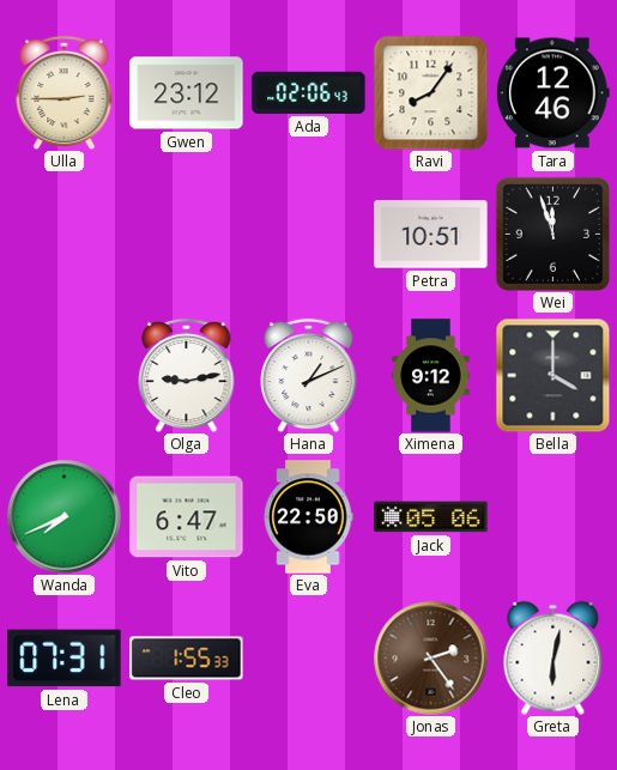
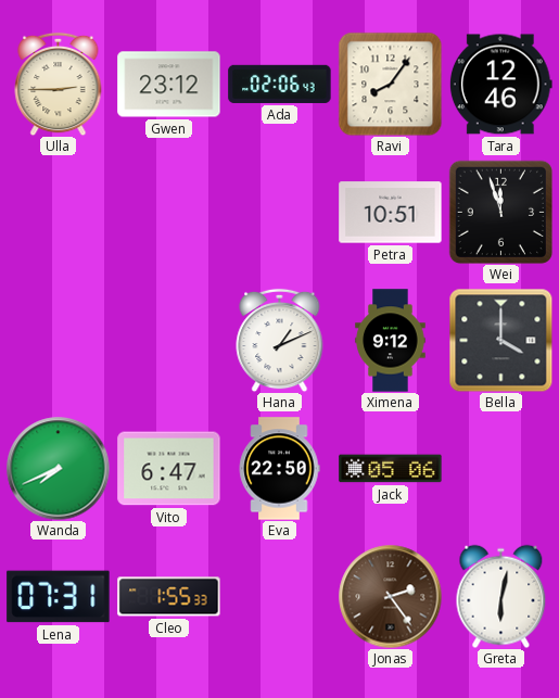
Olga: 9:13 -> none
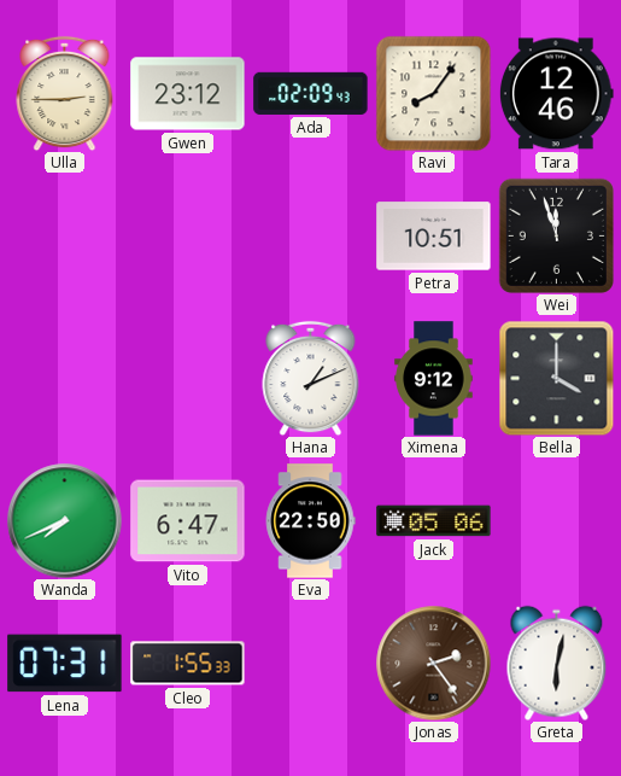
Ada: 02:06 -> 02:09
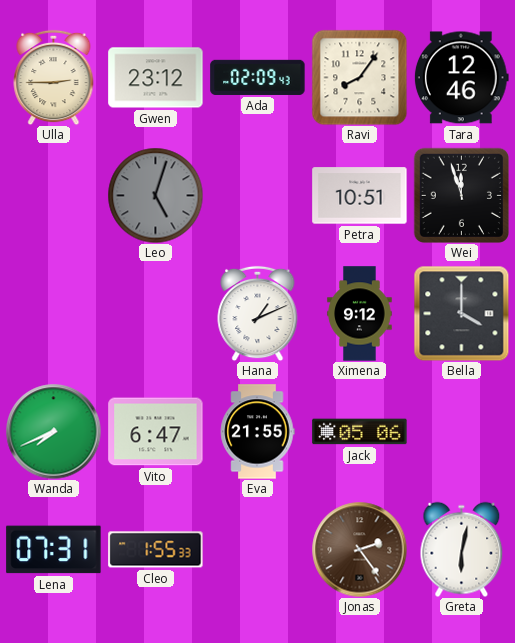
Leo: none -> 5:03
Eva: 22:50 -> 21:55
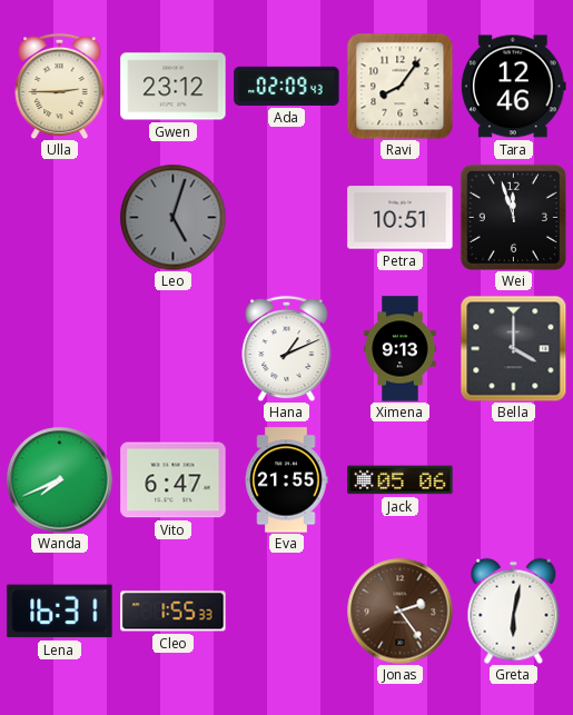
Ximena: 9:12 -> 9:13
Lena: 07:31 -> 16:31
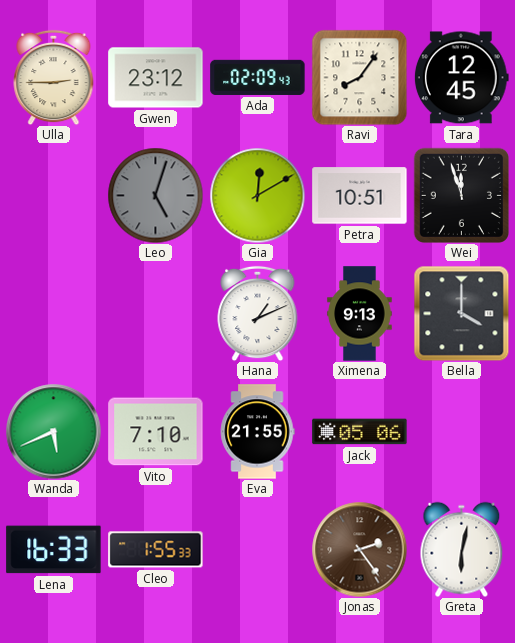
Tara: 12:46 -> 12:45
Gia: none -> 12:10
Wanda: 7:41 -> 5:41
Vito: 6:47 -> 7:10
Lena: 16:31 -> 16:33
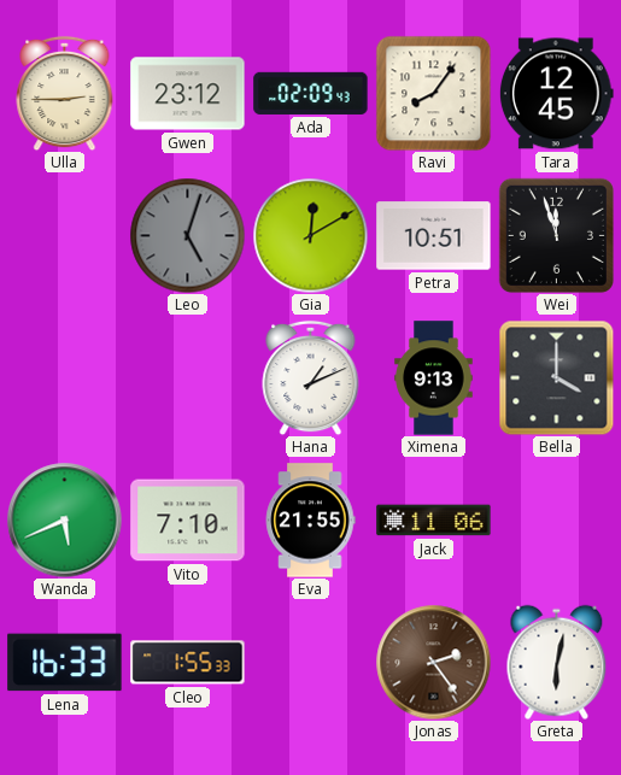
Jack: 05:06 -> 11:06
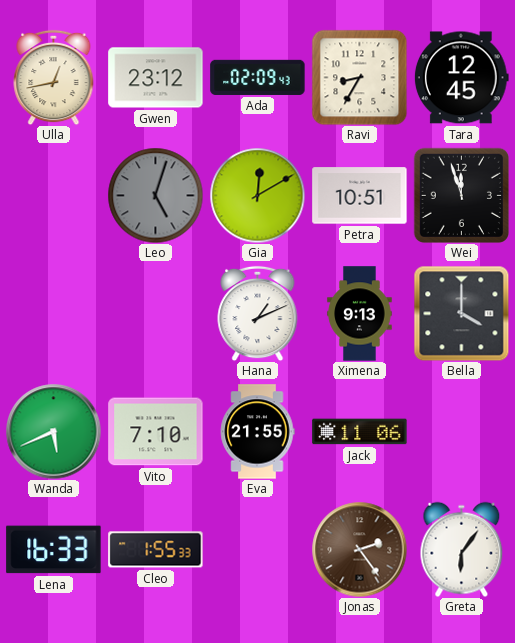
Ulla: 2:45 -> 12:43
Ravi: 8:06 -> 8:35
Greta: 6:02 -> 6:06
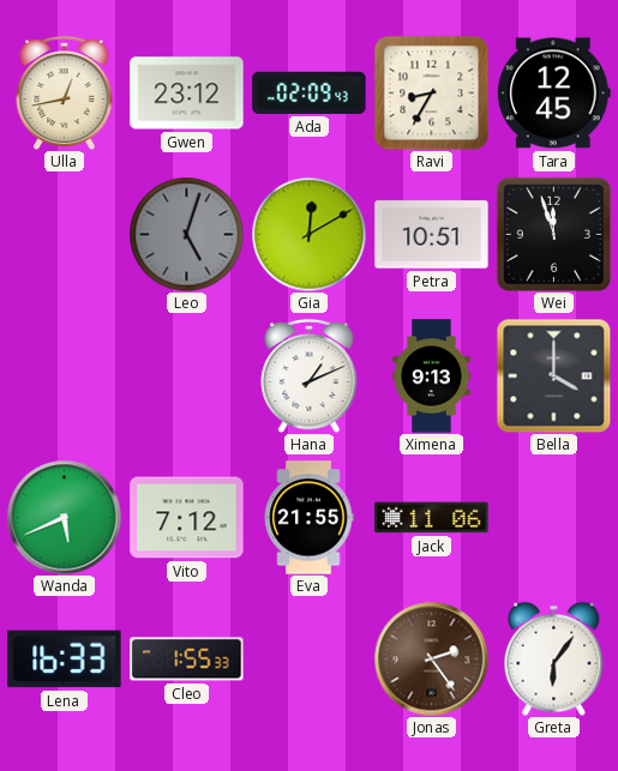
Vito: 7:10 -> 7:12
